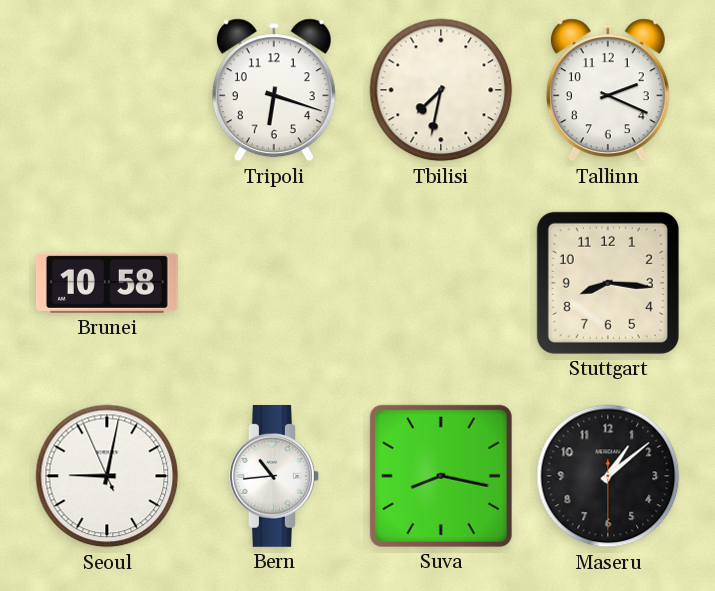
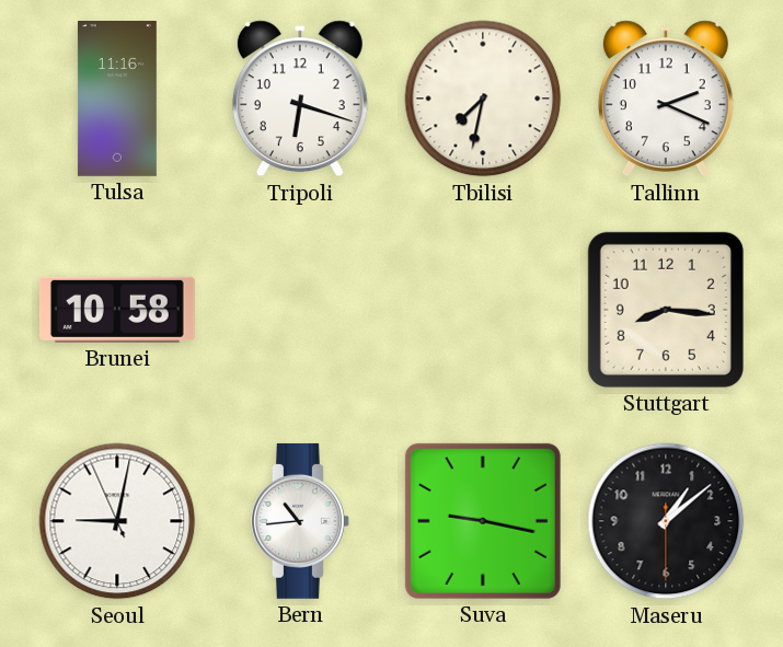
Tulsa: none -> 11:16
Suva: 8:17 -> 9:17
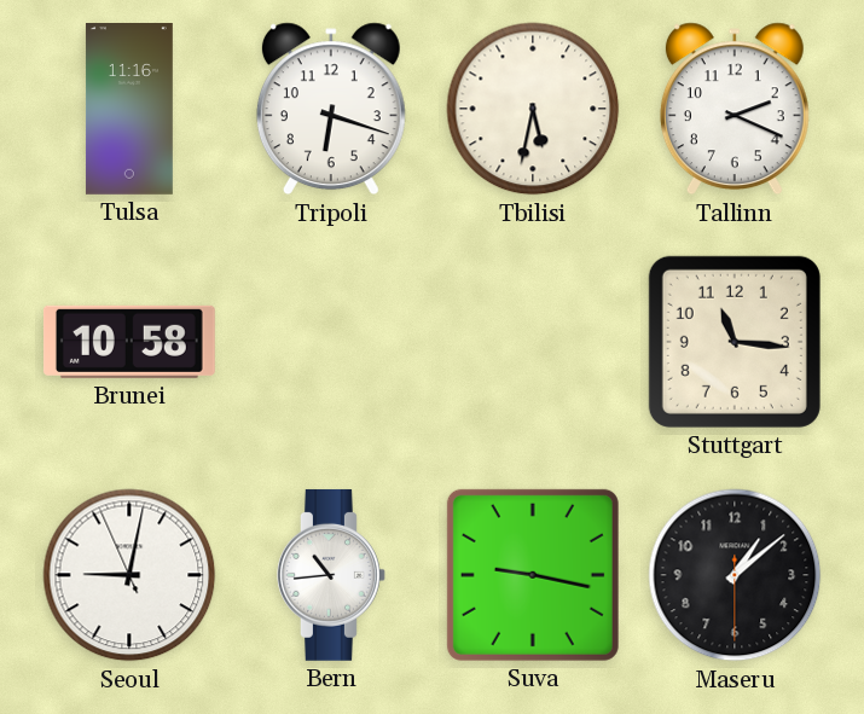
Tbilisi: 7:32 -> 5:32
Stuttgart: 8:16 -> 11:16
